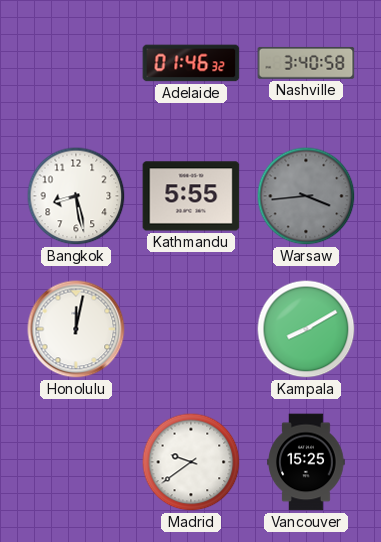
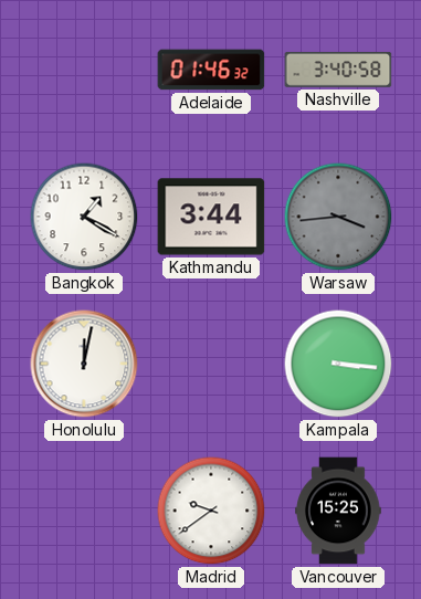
Bangkok: 8:28 -> 1:20
Kathmandu: 5:55 -> 3:44
Kampala: 8:10 -> 3:16
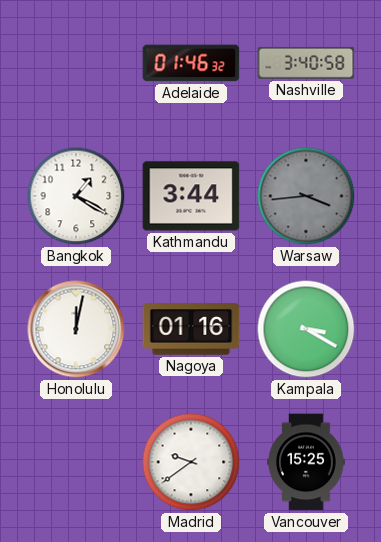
Nagoya: none -> 01:16
Kampala: 3:16 -> 3:20
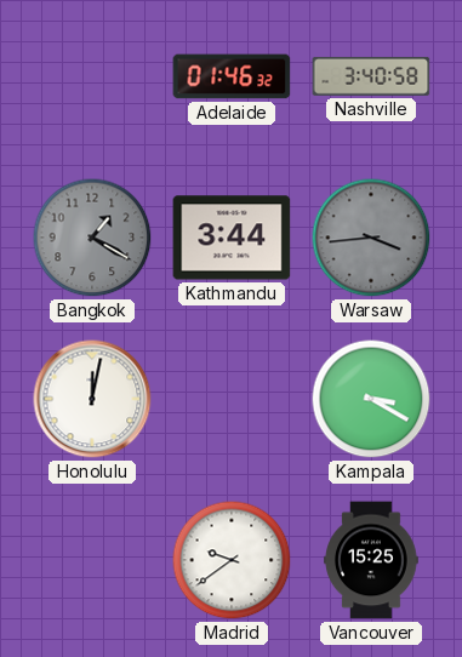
Bangkok dial: white -> grey
Nagoya: 01:16 -> none
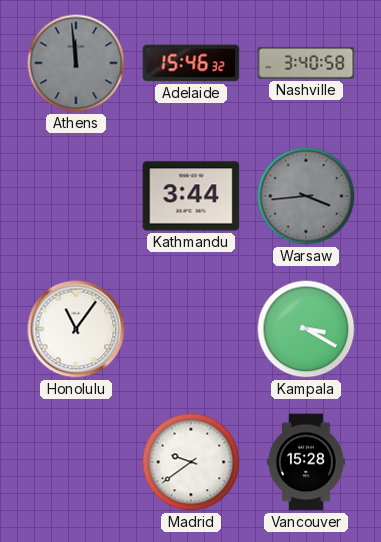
Athens: none -> 11:59
Adelaide: 01:46 -> 15:46
Bangkok: 1:20 -> none
Honolulu: 12:02 -> 11:06
Vancouver: 15:25 -> 15:28
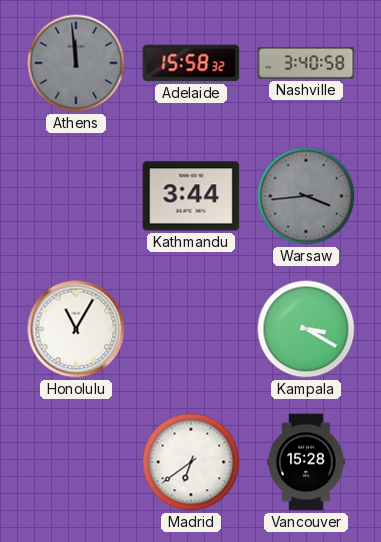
Adelaide: 15:46 -> 15:58
Honolulu: 11:06 -> 11:05
Madrid: 9:39 -> 6:39
